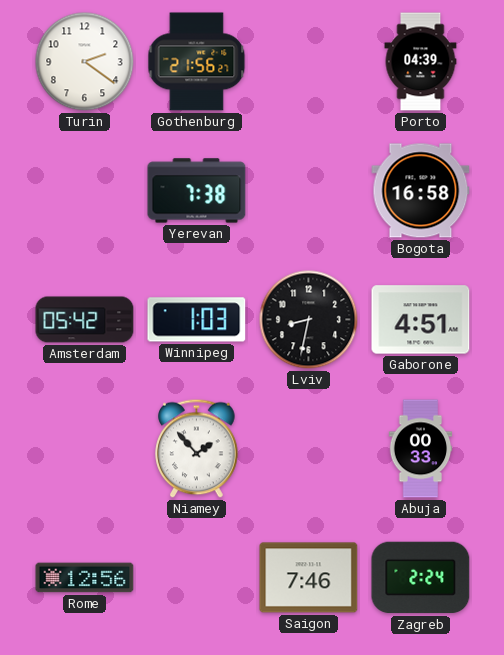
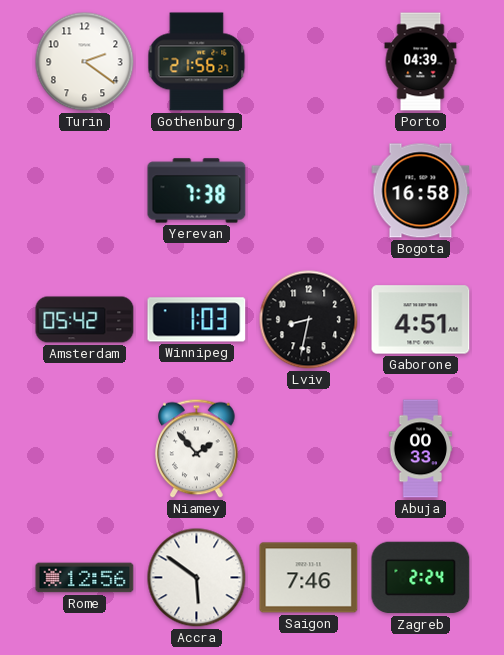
Accra: none -> 5:51
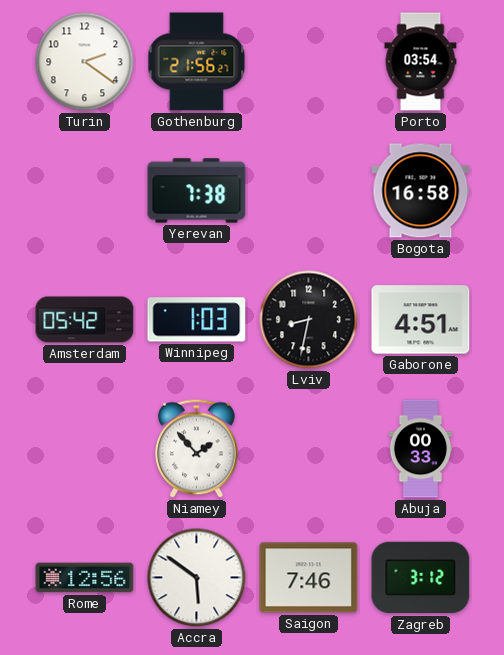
Porto: 04:39 -> 03:54
Zagreb: 2:24 -> 3:12
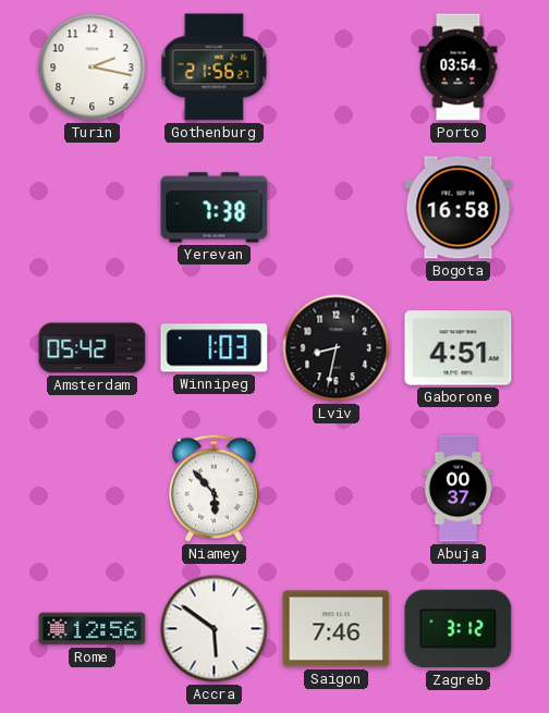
Turin: 2:21 -> 2:17
Niamey: 1:53 -> 5:53
Abuja: 00:33 -> 00:37
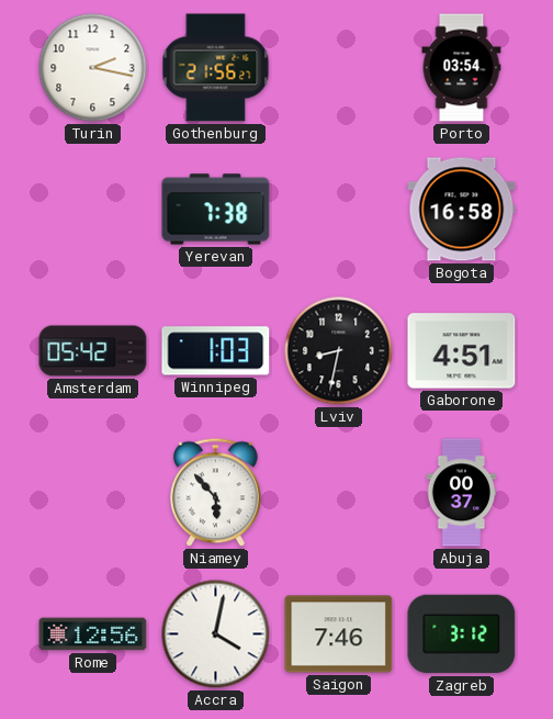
Accra: 5:51 -> 4:02
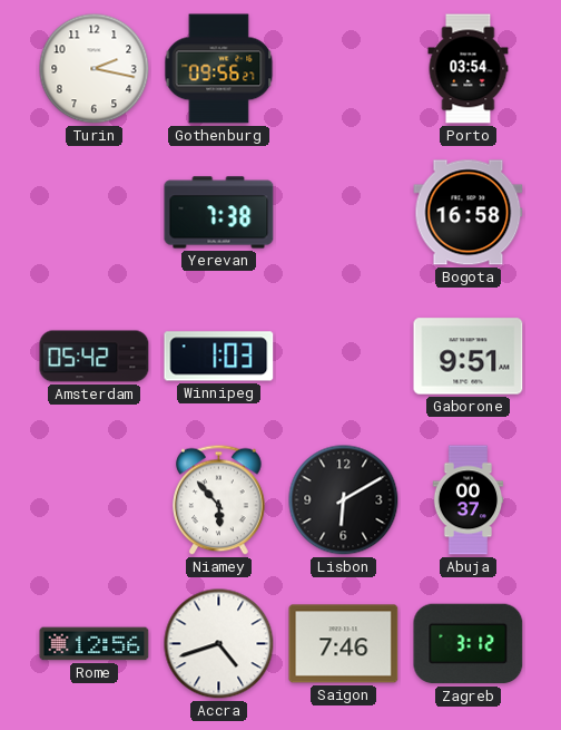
Gothenburg: 21:56 -> 09:56
Lviv: 8:32 -> none
Gaborone: 4:51 -> 9:51
Lisbon: none -> 6:10
Accra: 4:02 -> 4:42
